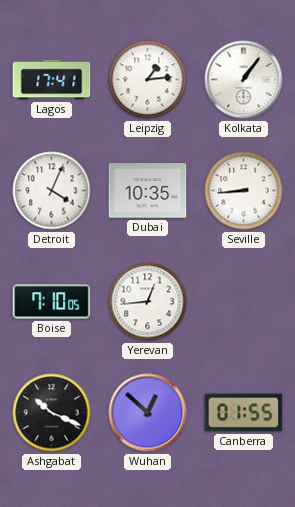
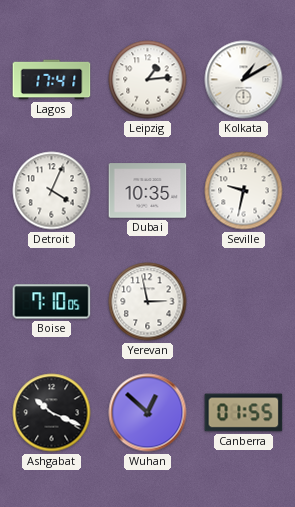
Kolkata: 1:06 -> 1:10
Seville: 8:44 -> 9:32
Yerevan: 12:44 -> 2:58
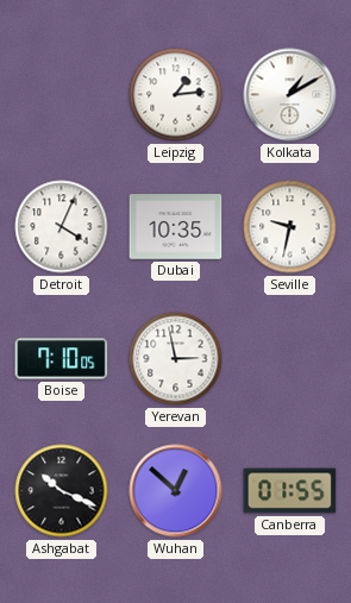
Lagos: 17:41 -> none
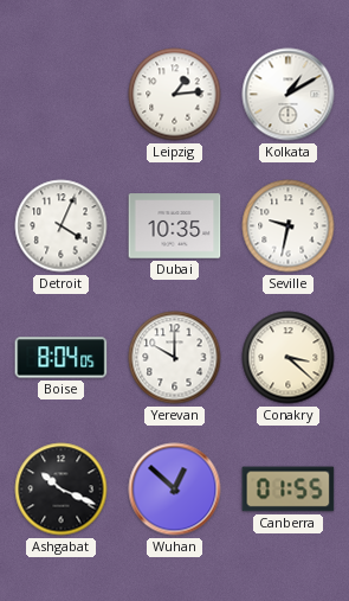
Boise: 7:10 -> 8:04
Yerevan: 2:58 -> 10:00
Conakry: none -> 3:22
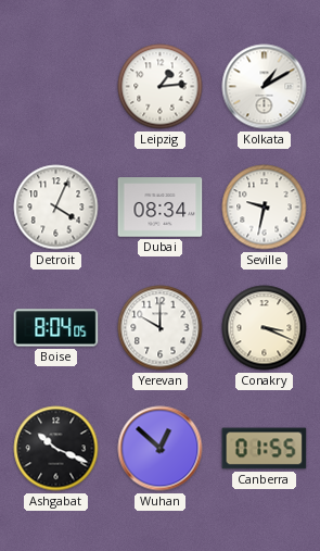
Dubai: 10:35 -> 08:34
Conakry: 3:22 -> 3:19
